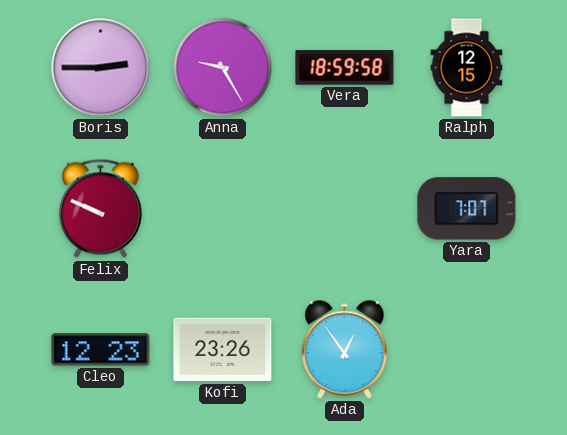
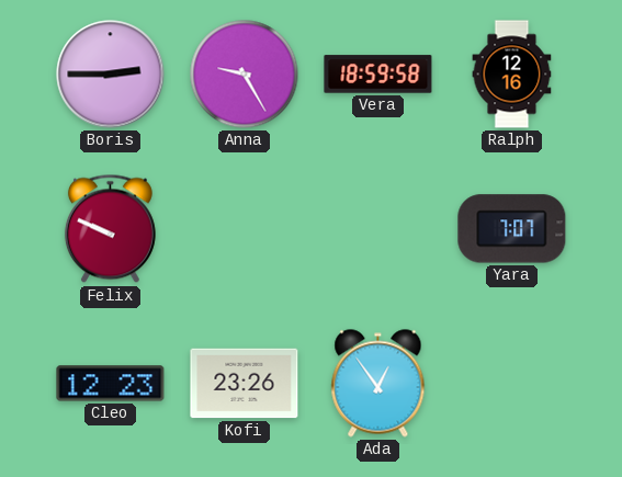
Ralph: 12:15 -> 12:16
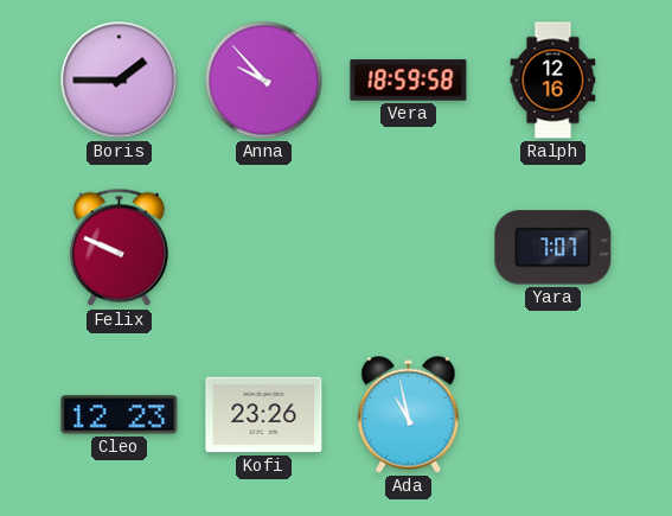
Boris: 2:45 -> 1:45
Anna: 9:25 -> 9:53
Ada: 12:54 -> 10:58
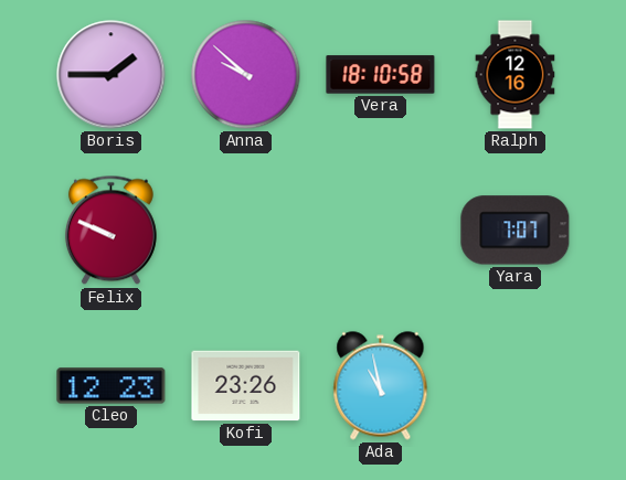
Anna: 9:53 -> 9:52
Vera: 18:59 -> 18:10
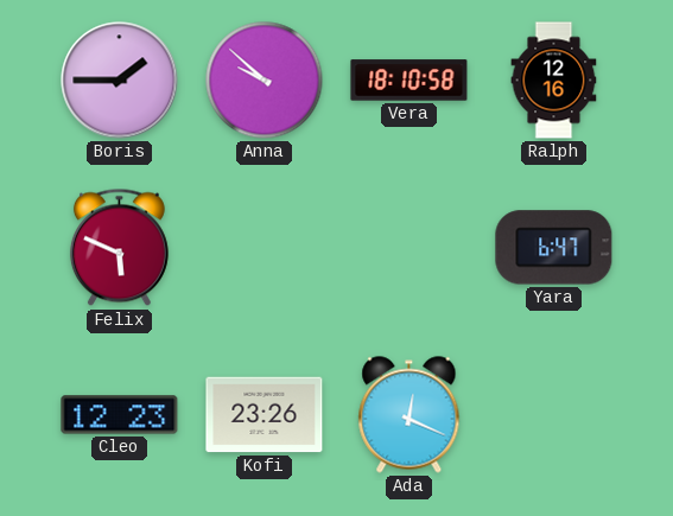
Felix: 9:49 -> 5:49
Yara: 7:07 -> 6:47
Ada: 10:58 -> 12:19
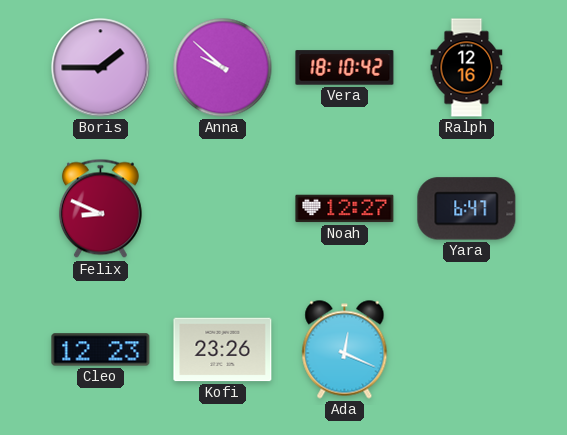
Vera: 18:10:58 -> 18:10:42
Felix: 5:49 -> 8:49
Noah: none -> 12:27
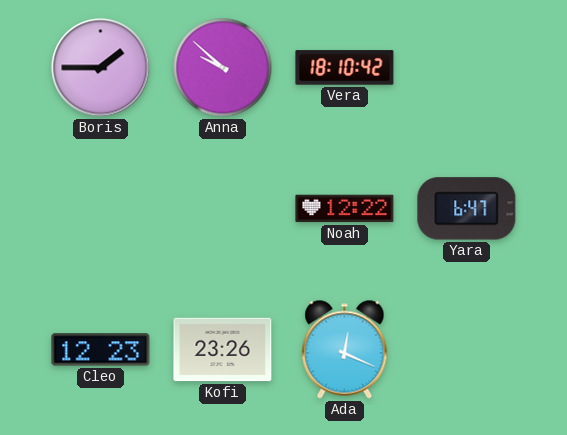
Ralph: 12:16 -> none
Felix: 8:49 -> none
Noah: 12:27 -> 12:22
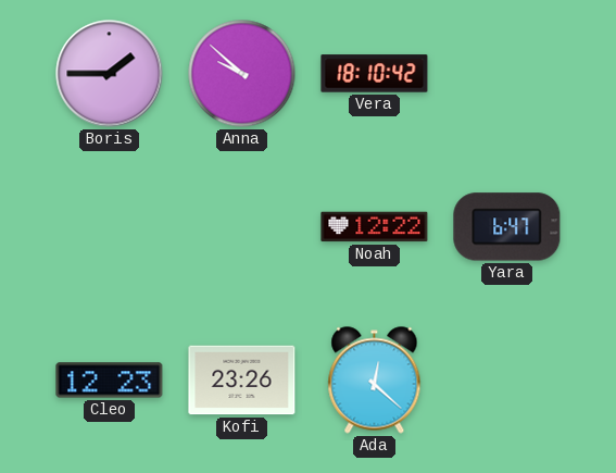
Ada: 12:19 -> 12:22
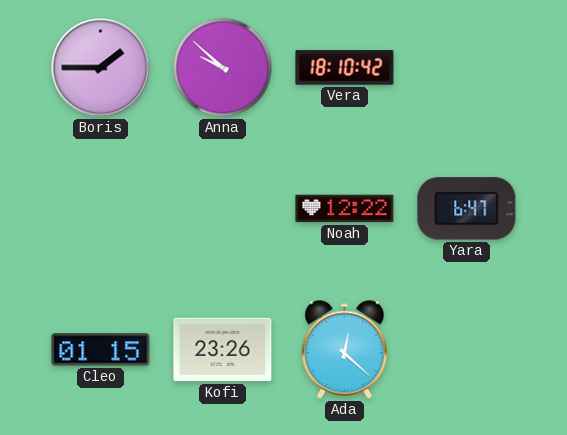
Cleo: 12:23 -> 01:15
